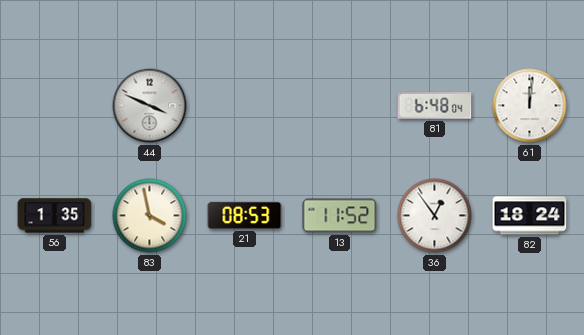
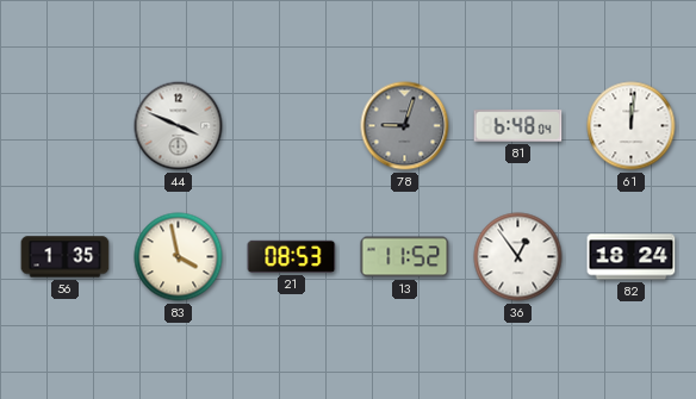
78: none -> 9:03
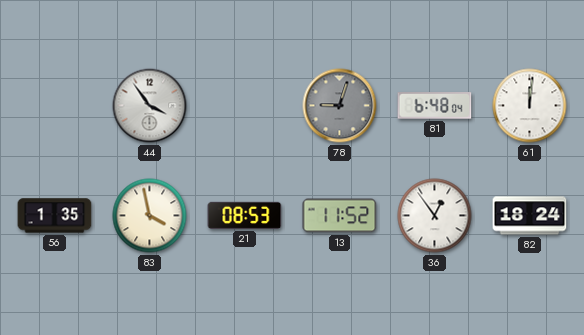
44: 3:49 -> 3:54
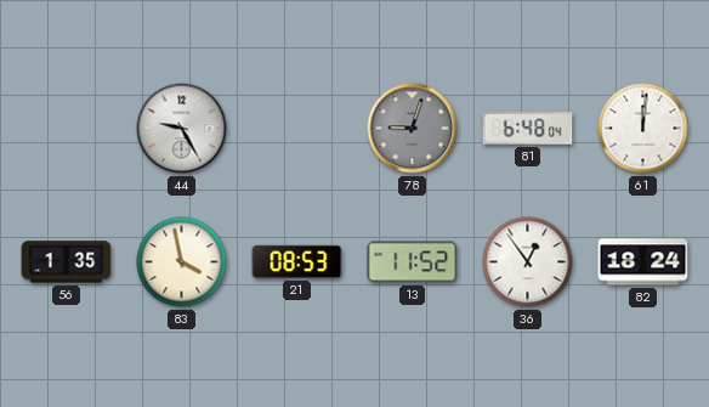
44: 3:54 -> 9:25
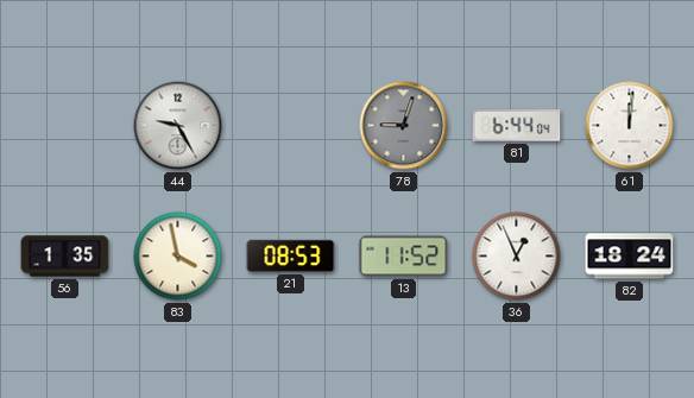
81: 6:48 -> 6:44
36: 12:54 -> 12:56
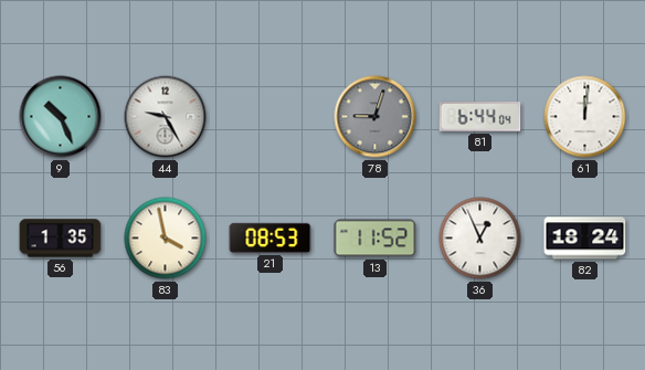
9: none -> 10:26
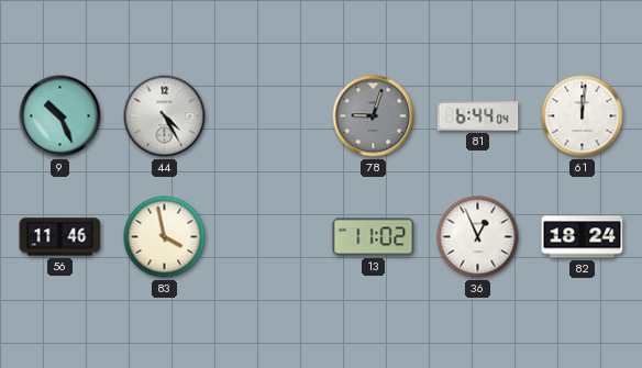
44: 9:25 -> 4:25
56: 1:35 -> 11:46
21: 08:53 -> none
13: 11:52 -> 11:02
